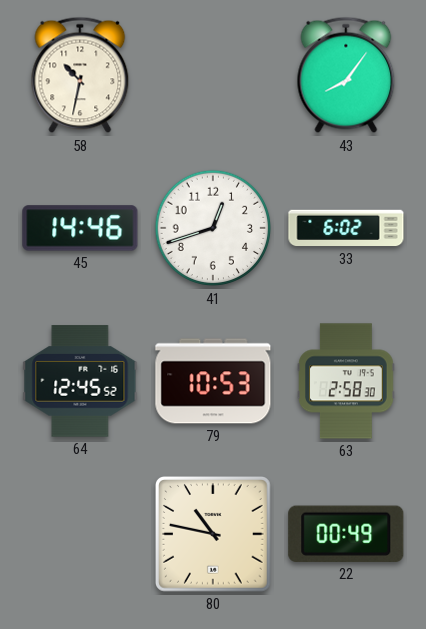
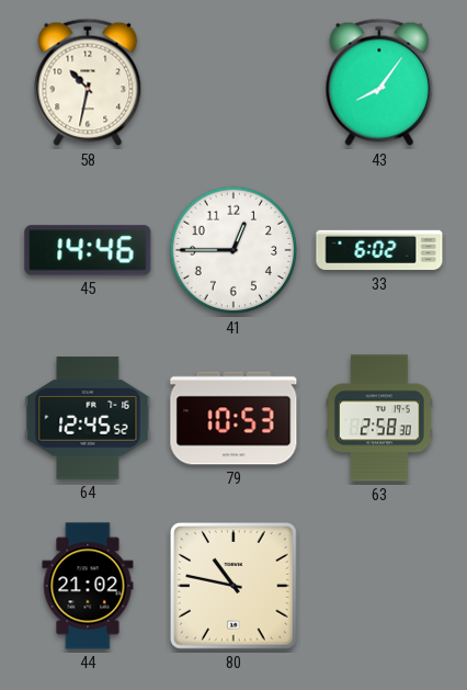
41: 12:42 -> 12:45
44: none -> 21:02
22: 00:49 -> none
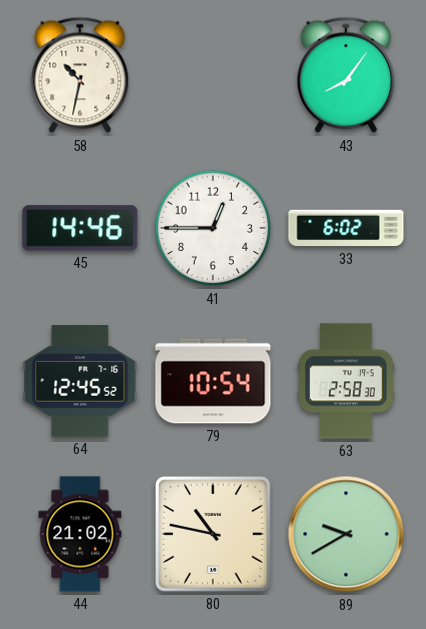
79: 10:53 -> 10:54
89: none -> 9:40
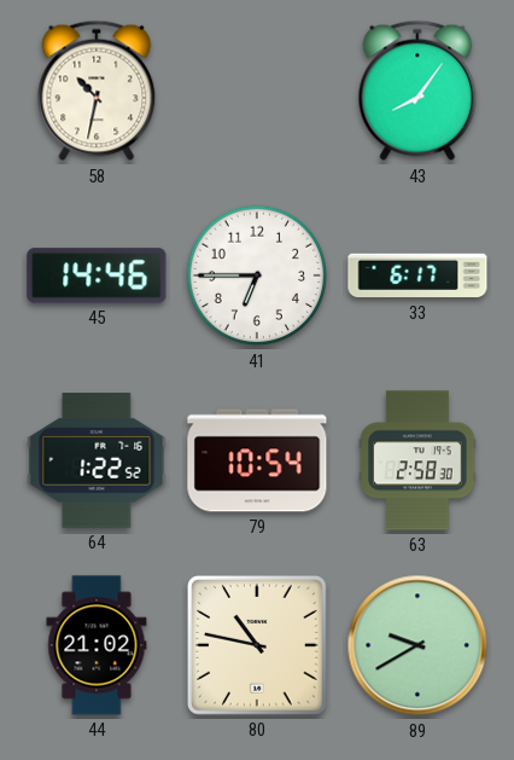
41: 12:45 -> 6:45
33: 6:02 -> 6:17
64: 12:45 -> 1:22
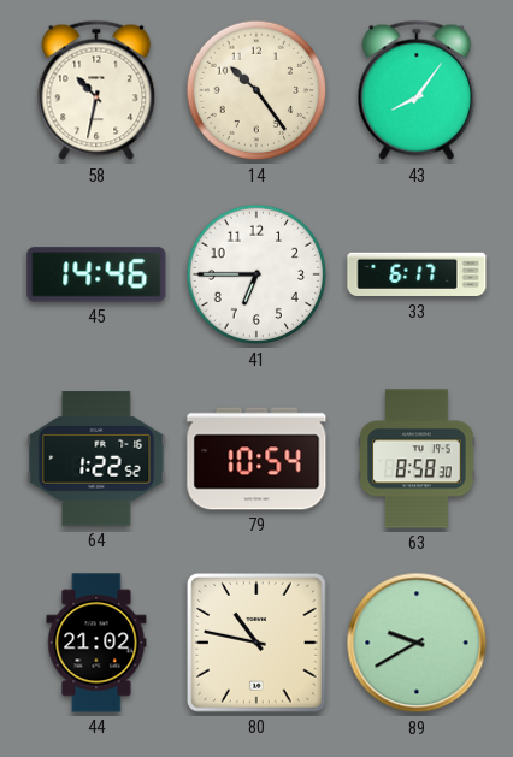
14: none -> 10:24
63: 2:58 -> 8:58
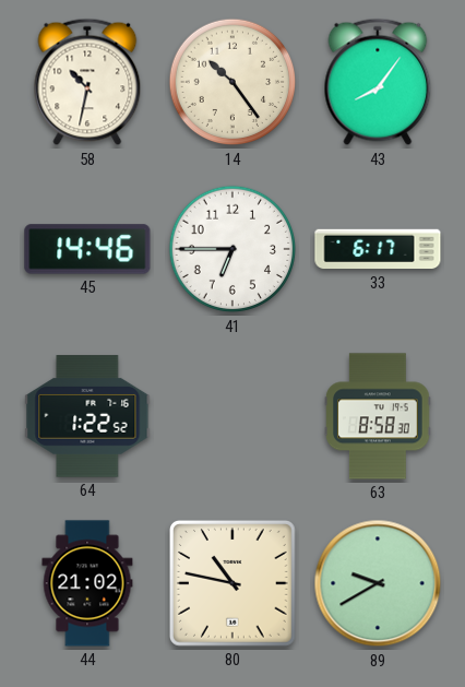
79: 10:54 -> none
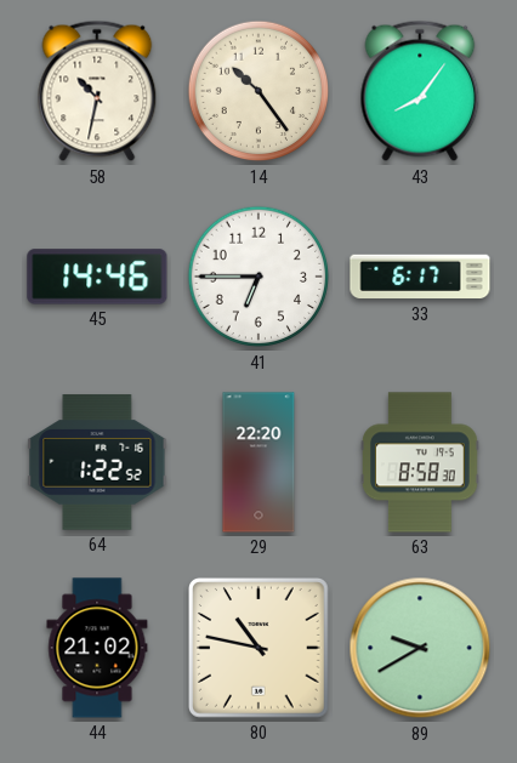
29: none -> 22:20
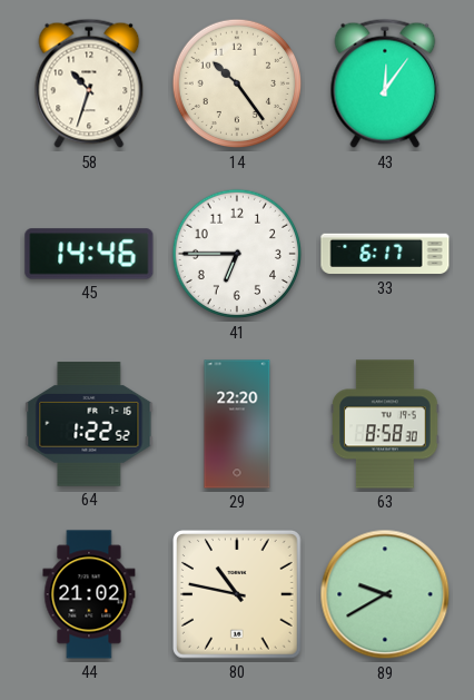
58: 10:32 -> 10:33
43: 8:06 -> 12:06
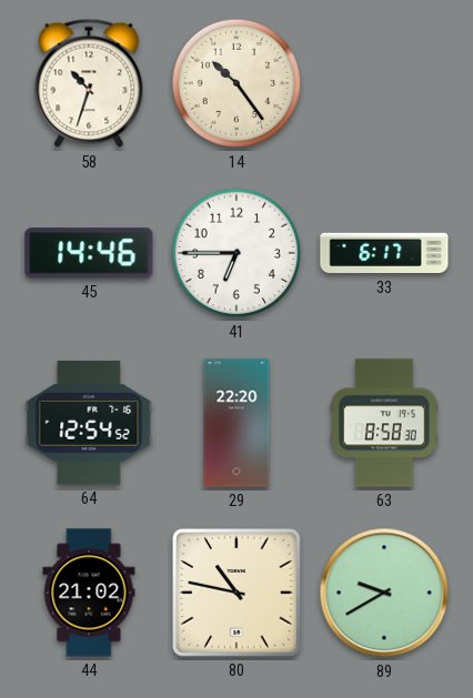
43: 12:06 -> none
64: 1:22 -> 12:54
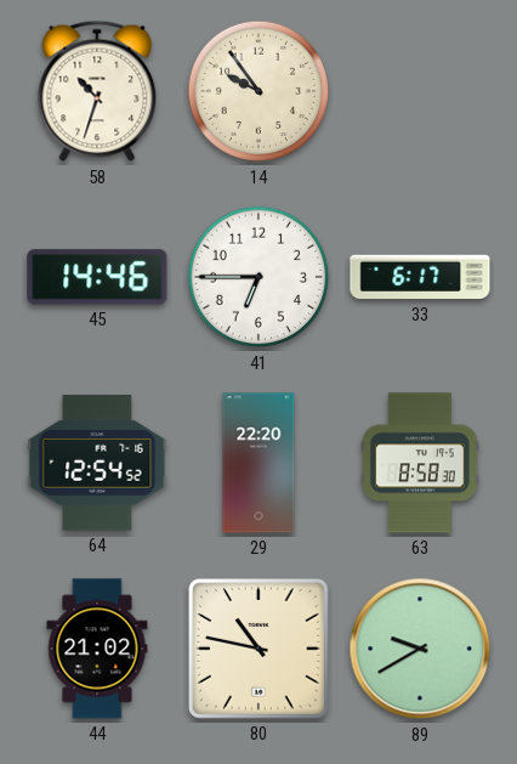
14: 10:24 -> 9:54
